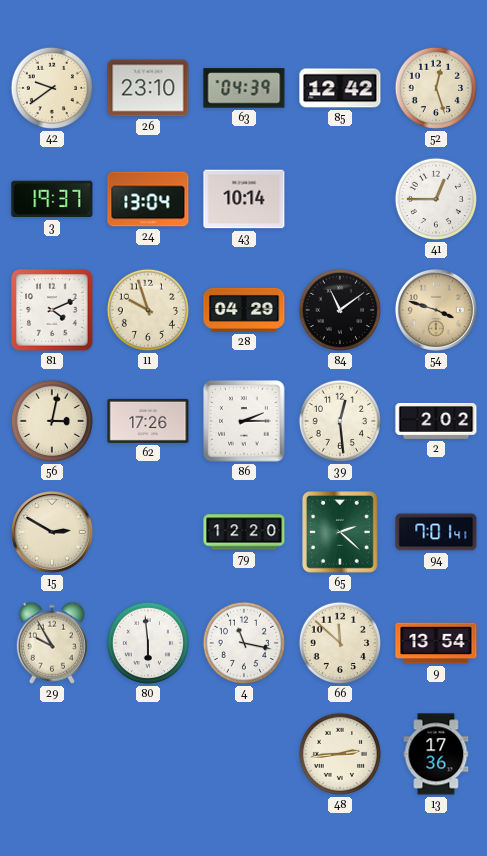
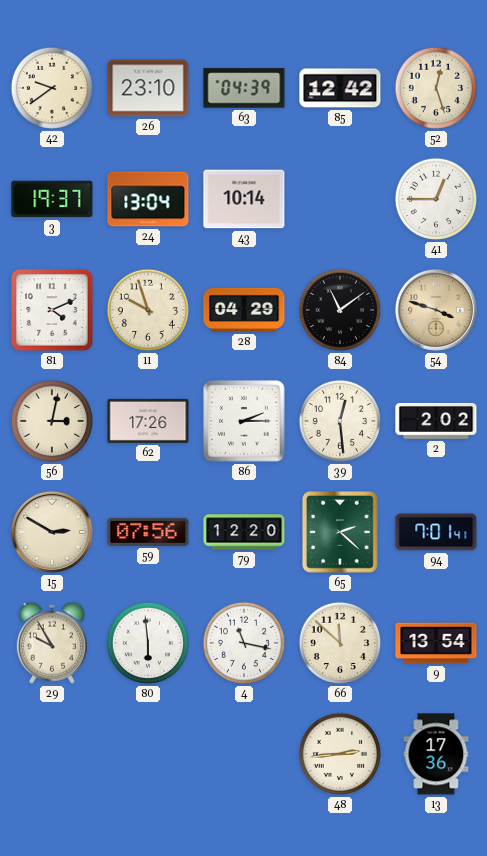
59: none -> 07:56
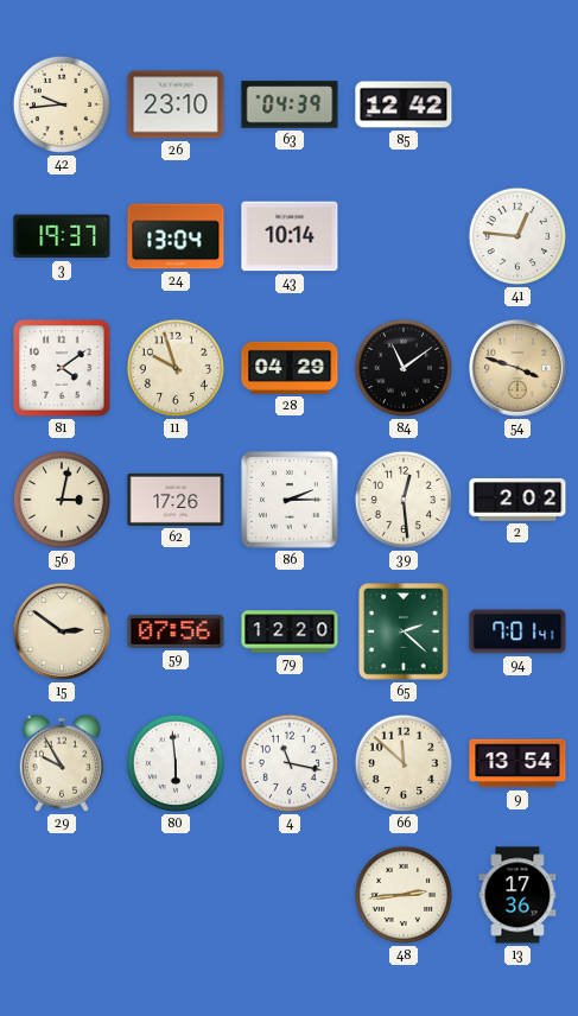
42: 9:39 -> 9:44
52: 12:27 -> none
41: 12:45 -> 12:46
81: 4:11 -> 4:09
15: 2:50 -> 2:51
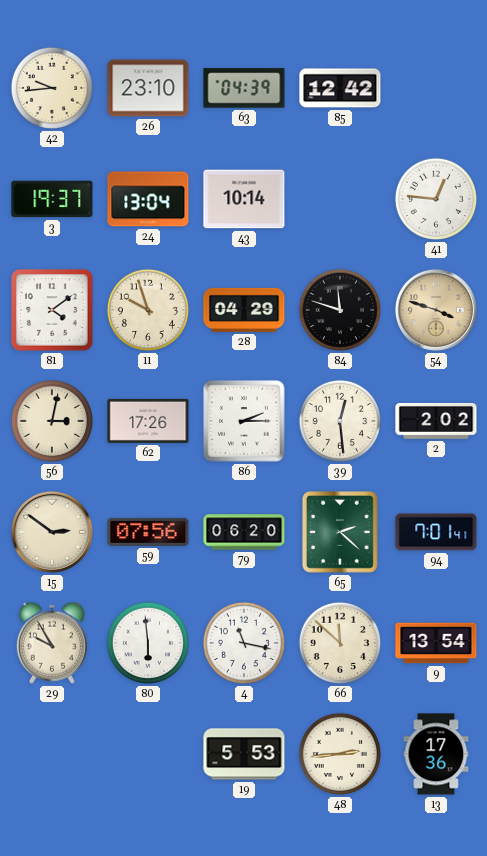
84: 11:09 -> 11:48
79: 12:20 -> 06:20
19: none -> 5:53
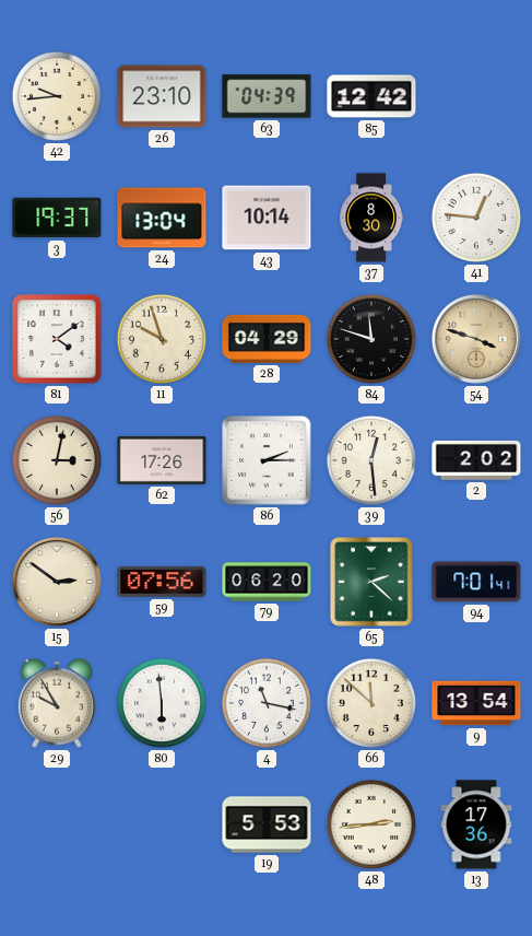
37: none -> 8:30
